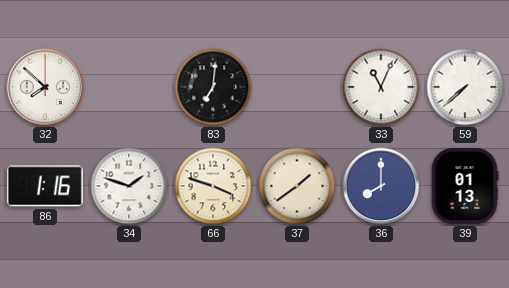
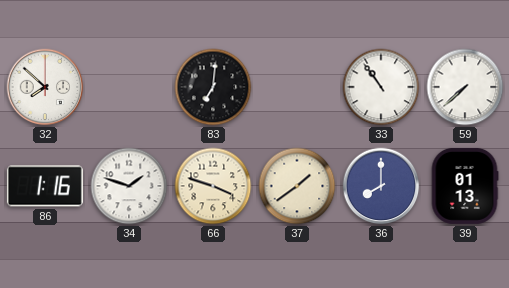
33: 11:04 -> 10:54
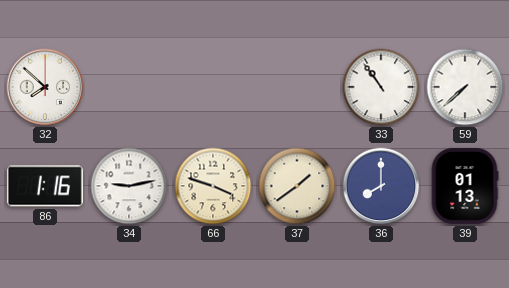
83: 7:01 -> none
34: 1:48 -> 9:13
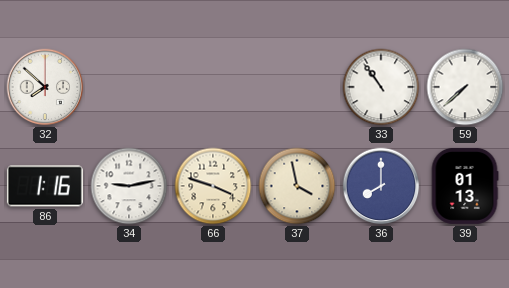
37: 1:39 -> 3:58
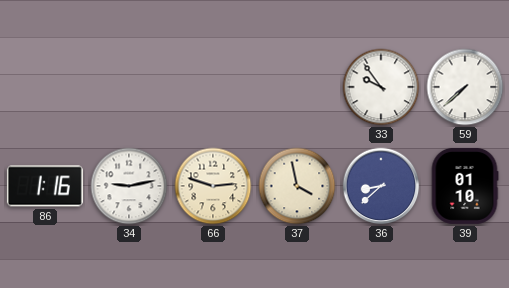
32: 7:52 -> none
33: 10:54 -> 9:54
66: 3:48 -> 2:48
36: 8:00 -> 8:38
39: 01:13 -> 01:10
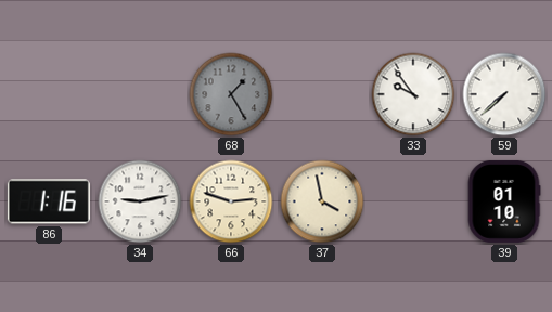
68: none -> 1:25
36: 8:38 -> none
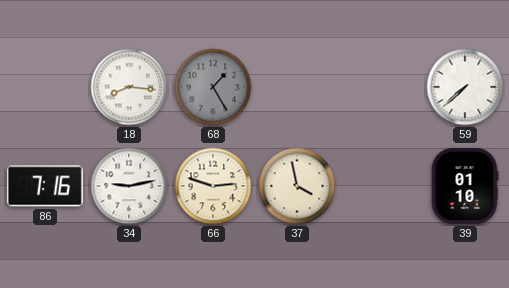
18: none -> 8:16
33: 9:54 -> none
86: 1:16 -> 7:16
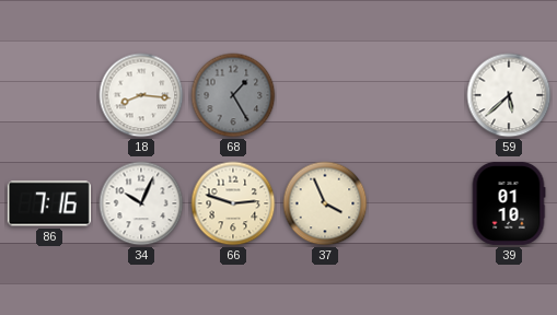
59: 7:38 -> 5:38
34: 9:13 -> 10:04
37: 3:58 -> 3:56
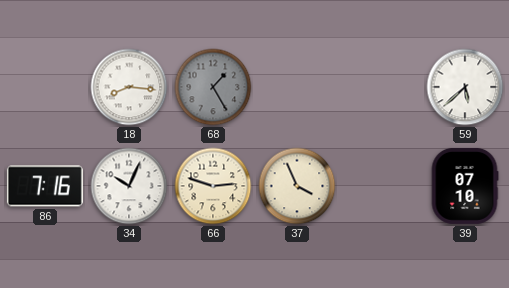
39: 01:10 -> 07:10
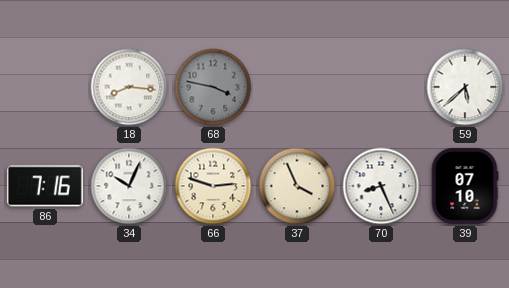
68: 1:25 -> 3:47
70: none -> 8:26
